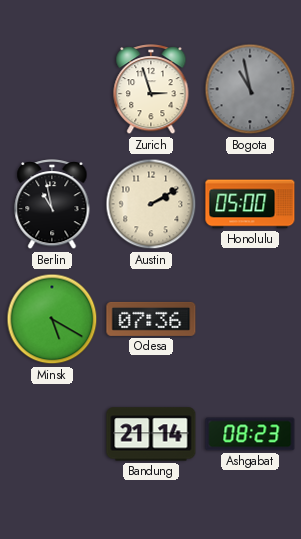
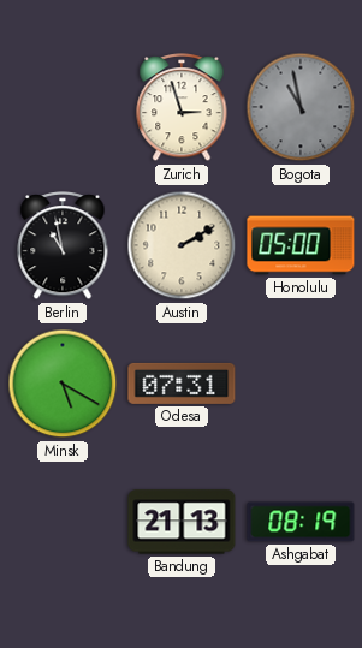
Odesa: 07:36 -> 07:31
Bandung: 21:14 -> 21:13
Ashgabat: 08:23 -> 08:19
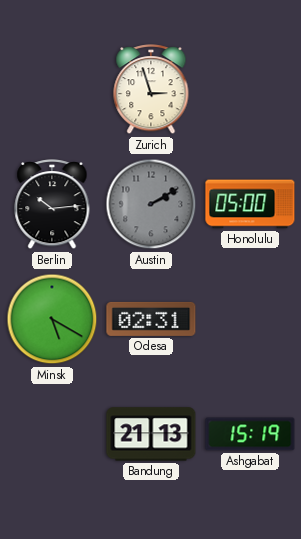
Bogota: 10:58 -> none
Berlin: 10:58 -> 10:14
Austin dial: cream -> grey
Odesa: 07:31 -> 02:31
Ashgabat: 08:19 -> 15:19
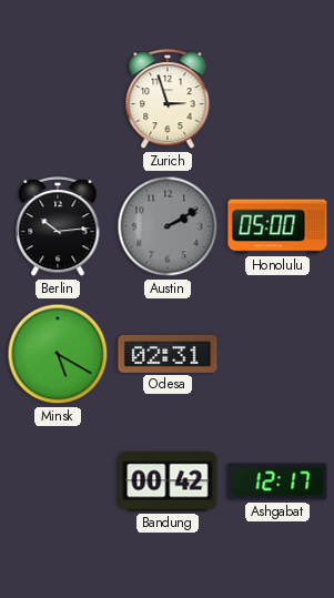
Bandung: 21:13 -> 00:42
Ashgabat: 15:19 -> 12:17
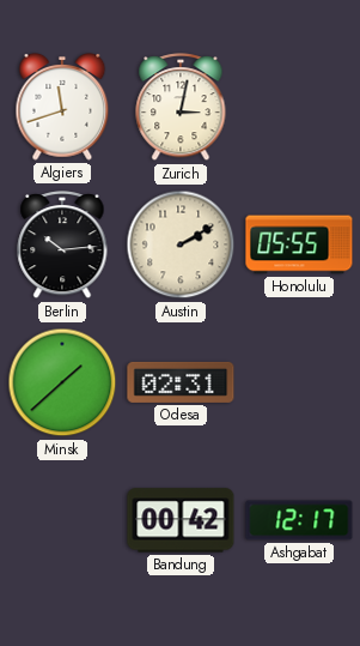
Algiers: none -> 11:42
Zurich: 2:57 -> 3:02
Austin dial: grey -> cream
Honolulu: 05:00 -> 05:55
Minsk: 5:20 -> 1:38
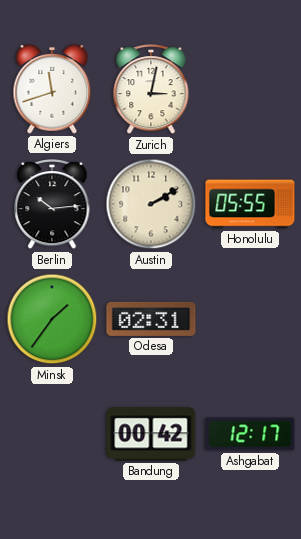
Minsk: 1:38 -> 1:36
